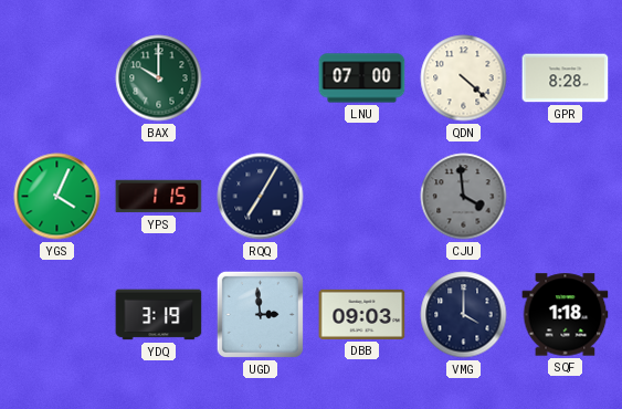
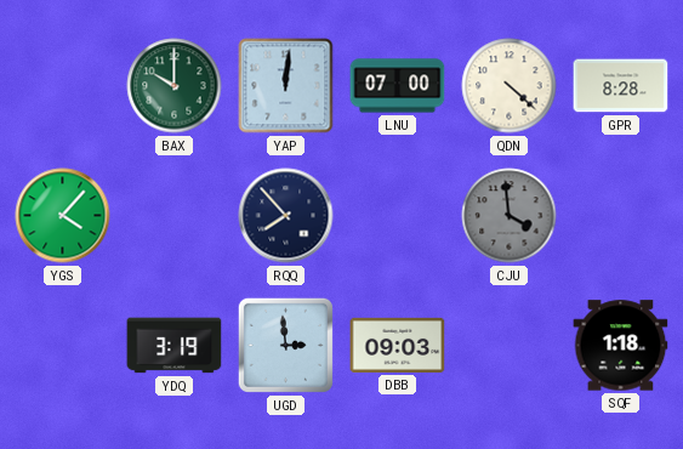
YAP: none -> 12:01
YGS: 4:04 -> 4:07
YPS: 1:15 -> none
RQQ: 7:05 -> 7:53
VMG: 4:00 -> none
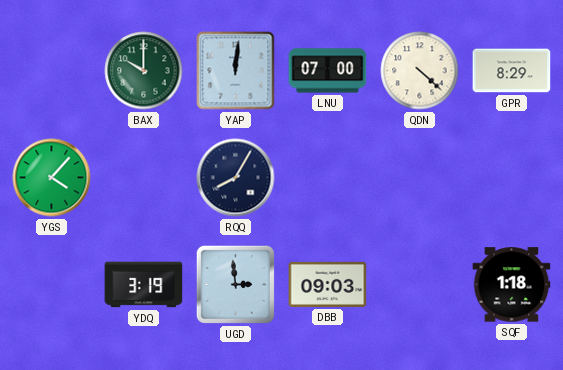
GPR: 8:28 -> 8:29
RQQ: 7:53 -> 8:05
CJU: 3:59 -> none
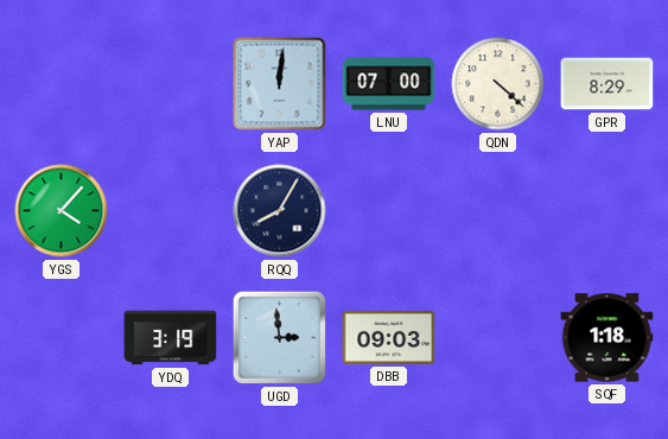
BAX: 10:00 -> none
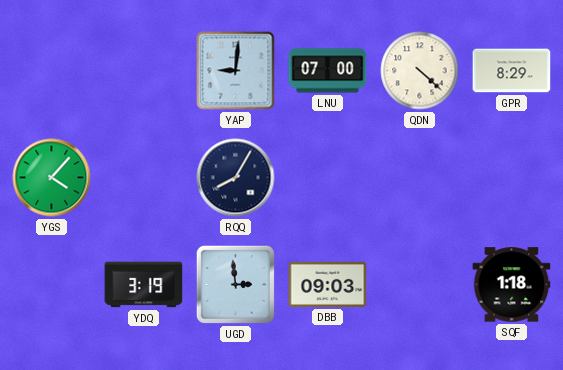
YAP: 12:01 -> 9:01
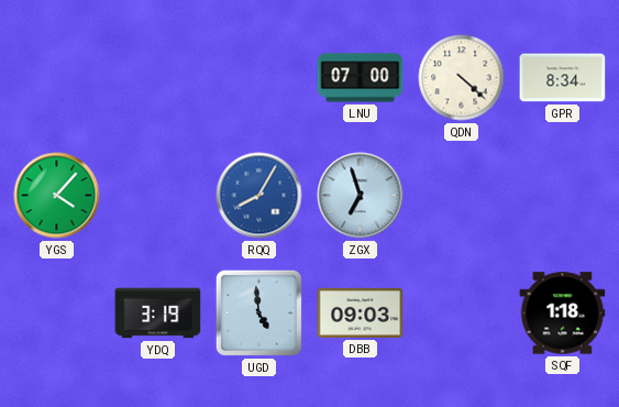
YAP: 9:01 -> none
GPR: 8:29 -> 8:34
RQQ dial: navy -> blue
ZGX: none -> 6:57
UGD: 2:59 -> 4:59
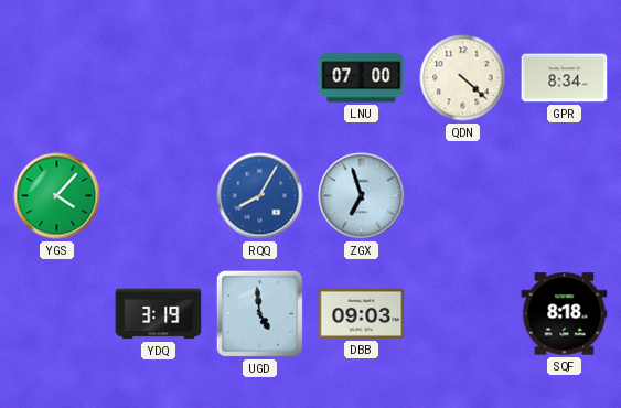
SQF: 1:18 -> 8:18
